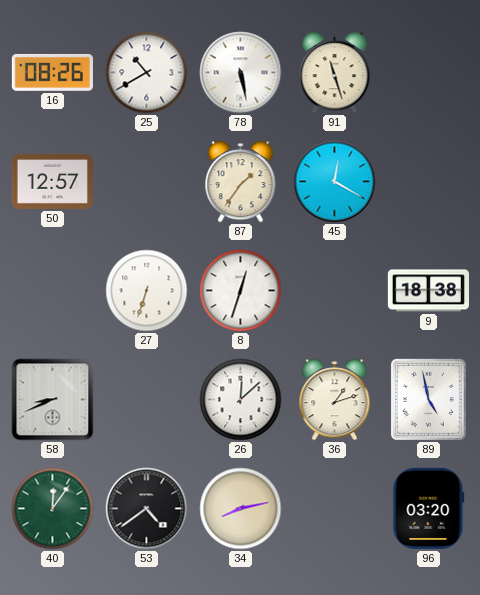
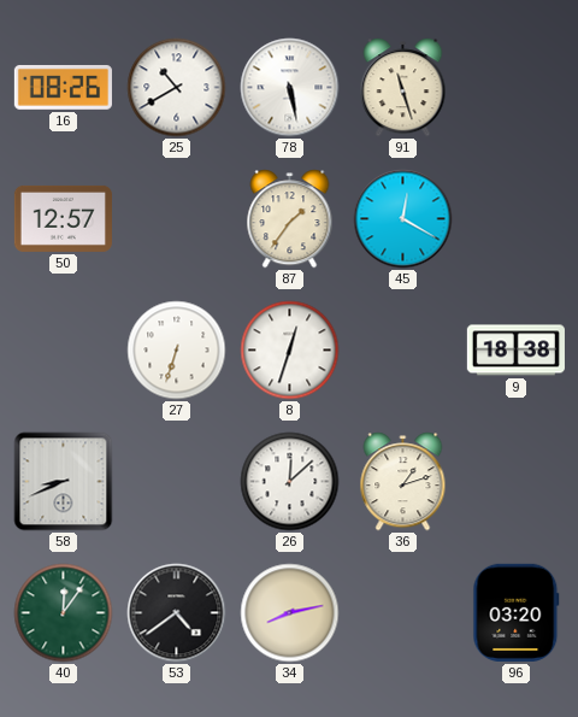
89: 4:58 -> none
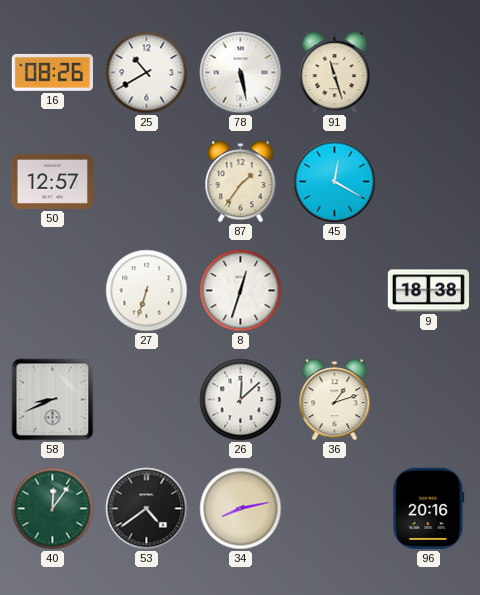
96: 03:20 -> 20:16
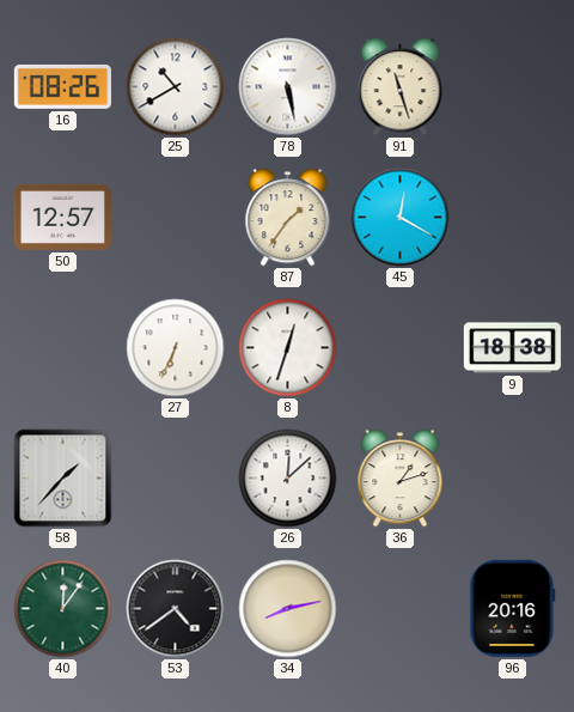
27: 6:33 -> 6:34
58: 8:41 -> 1:37
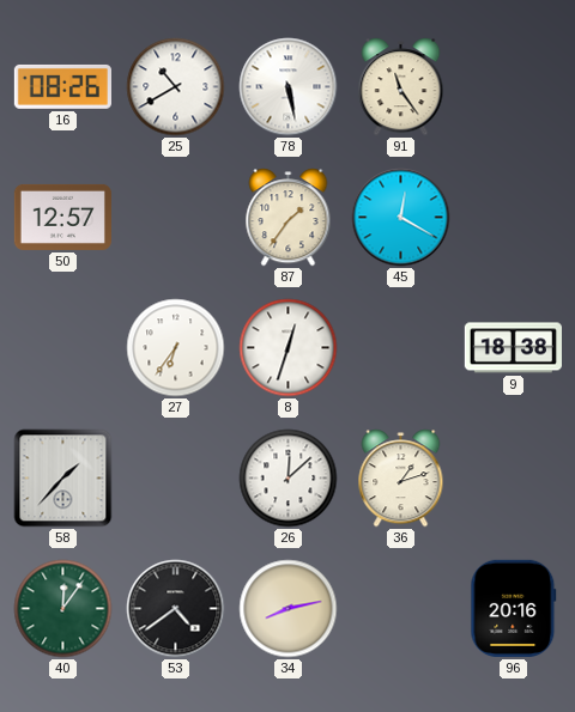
91: 11:27 -> 11:24
27: 6:34 -> 6:36
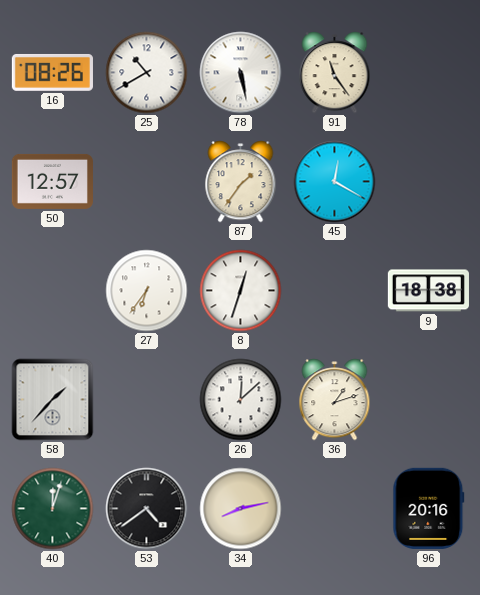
40: 12:06 -> 12:03
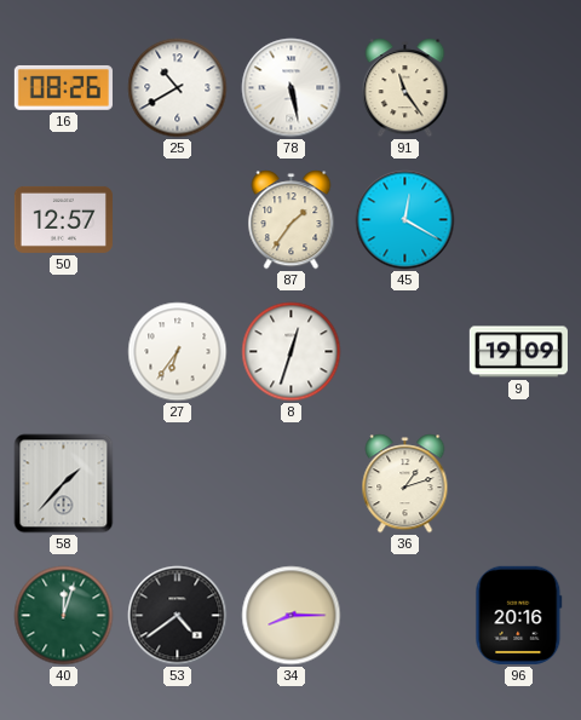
9: 18:38 -> 19:09
26: 12:08 -> none
34: 8:13 -> 8:15
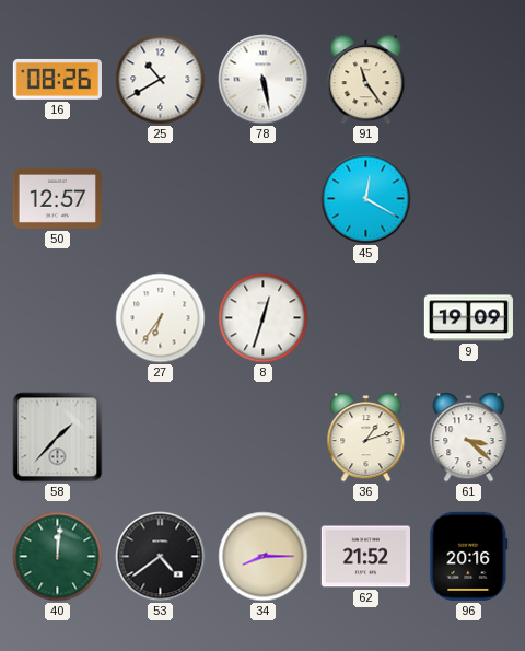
87: 1:36 -> none
61: none -> 3:22
40: 12:03 -> 12:01
62: none -> 21:52
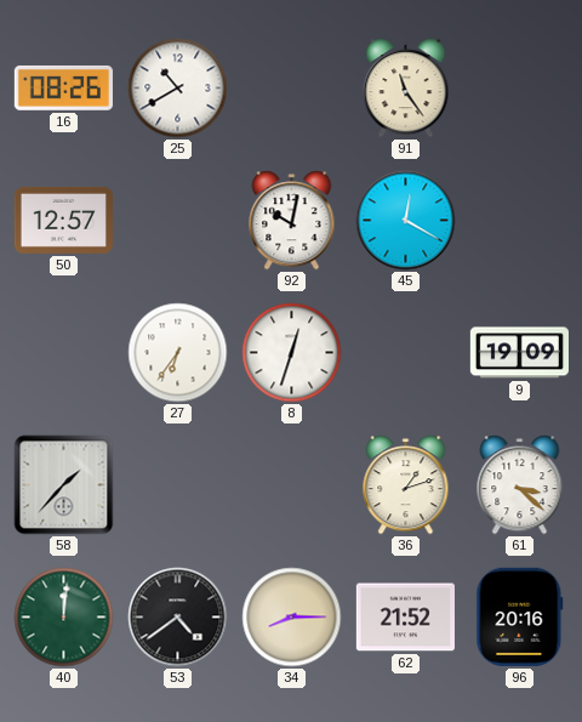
78: 5:28 -> none
92: none -> 10:02
